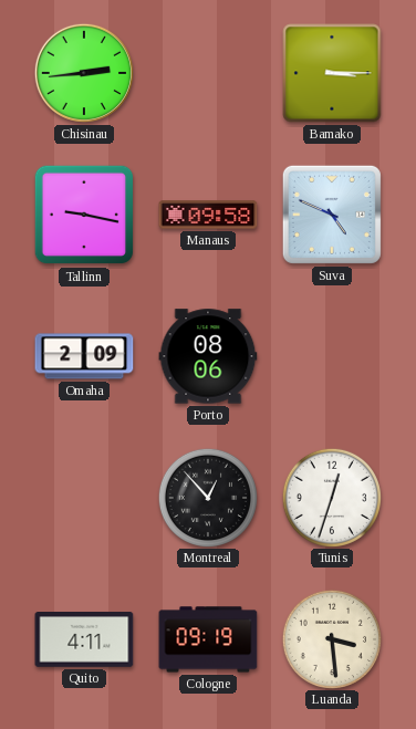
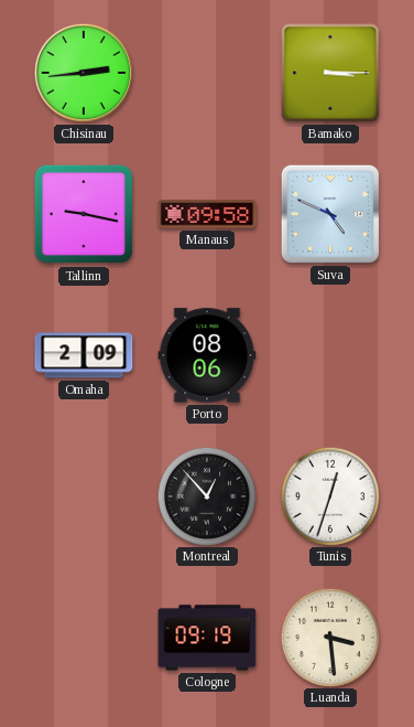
Quito: 4:11 -> none
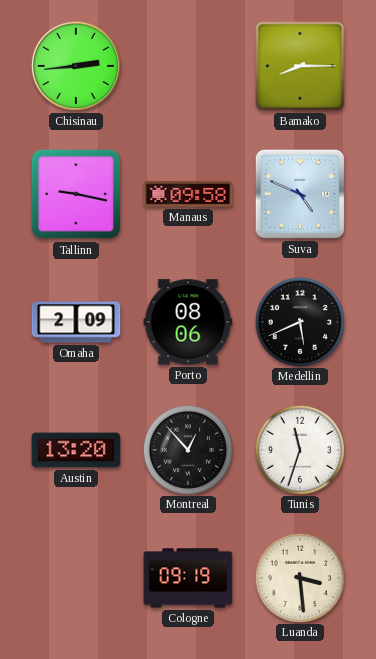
Bamako: 3:15 -> 8:15
Medellin: none -> 5:41
Austin: none -> 13:20
Tunis: 12:33 -> 11:33
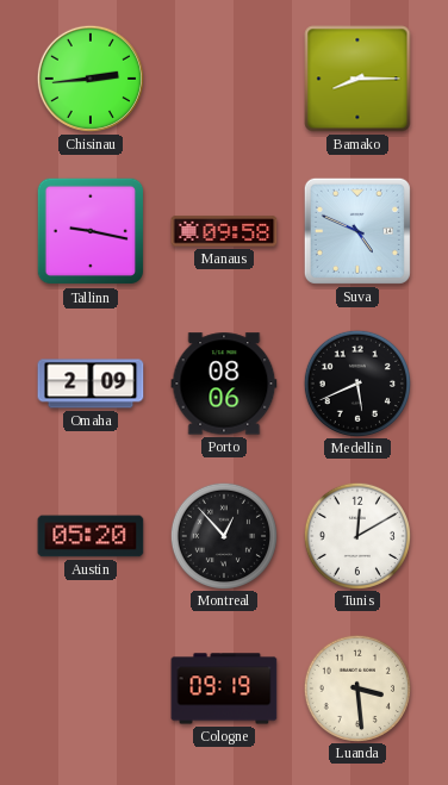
Austin: 13:20 -> 05:20
Tunis: 11:33 -> 12:10
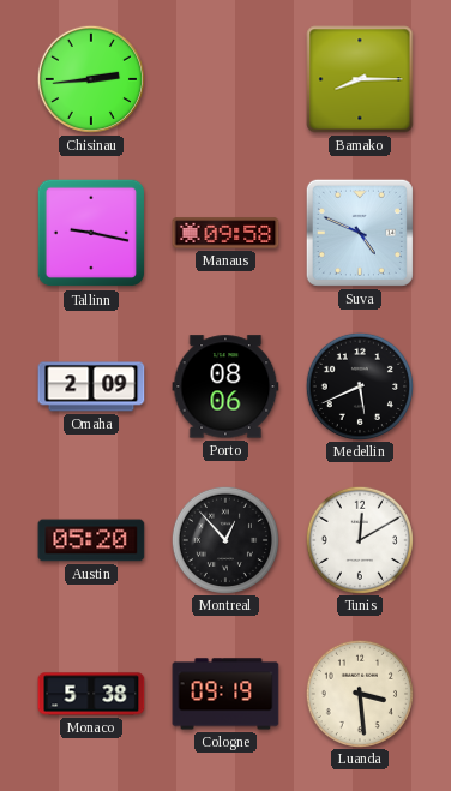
Monaco: none -> 5:38
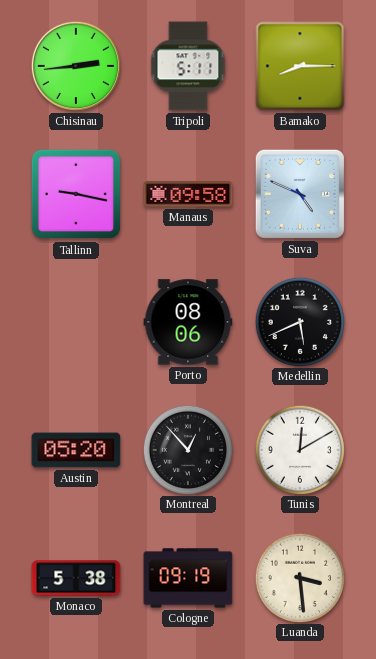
Tripoli: none -> 5:11
Omaha: 2:09 -> none
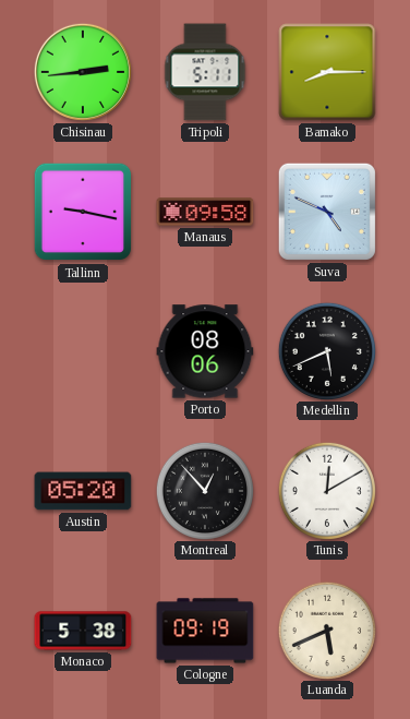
Luanda: 3:29 -> 5:41
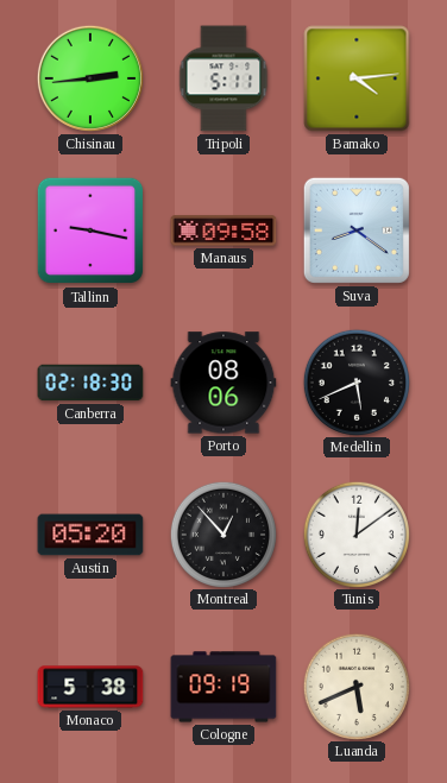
Bamako: 8:15 -> 4:14
Suva: 4:49 -> 8:21
Canberra: none -> 02:18
Tunis: 12:10 -> 12:09
